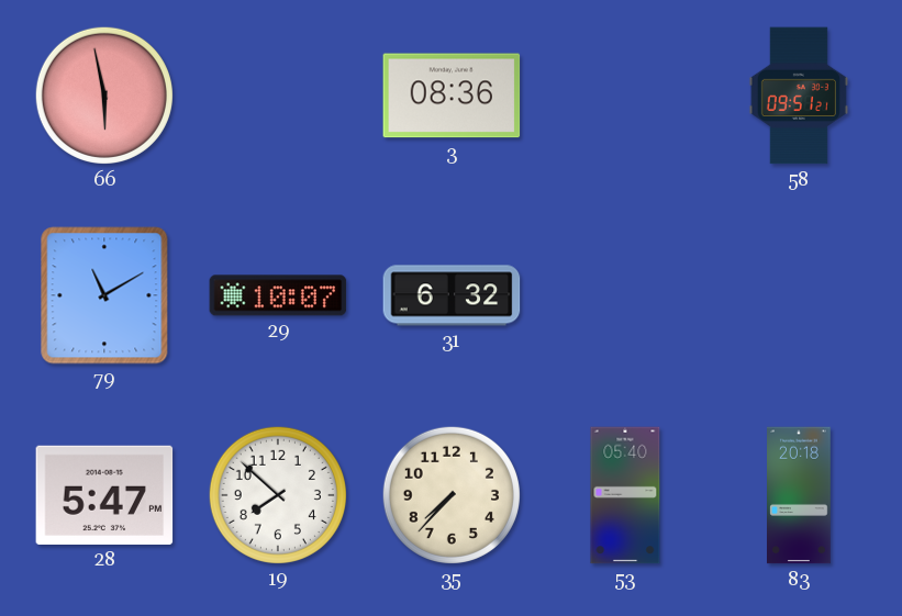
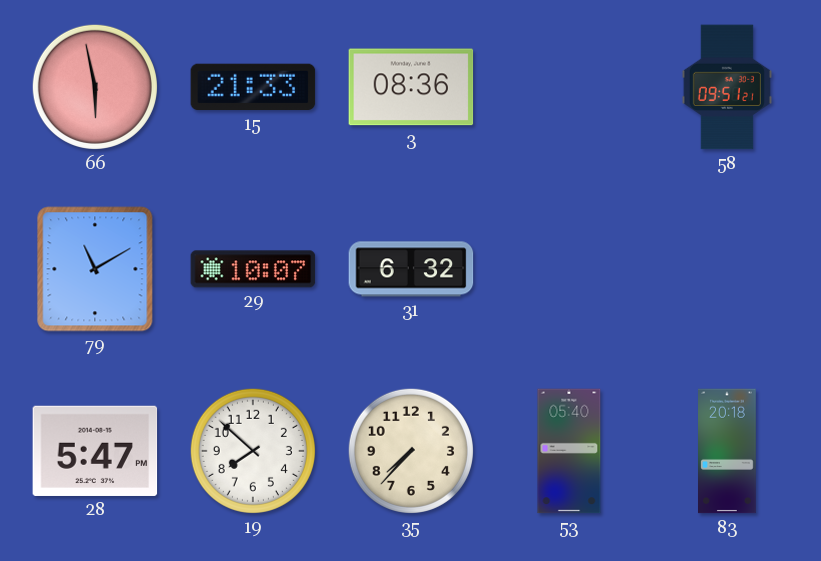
15: none -> 21:33
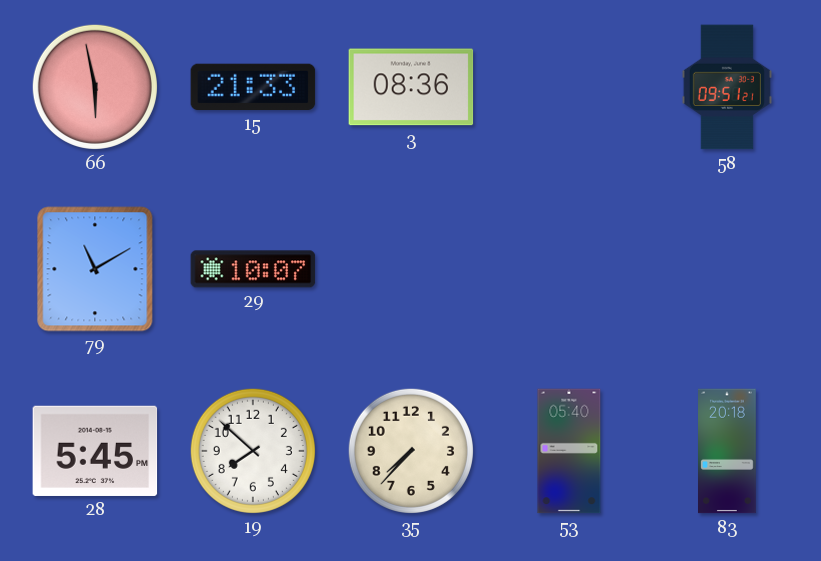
31: 6:32 -> none
28: 5:47 -> 5:45
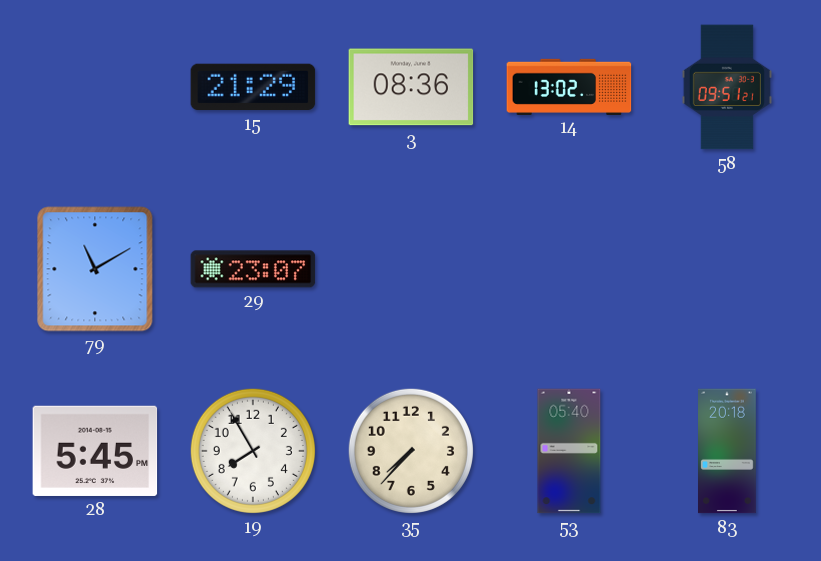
66: 5:58 -> none
15: 21:33 -> 21:29
14: none -> 13:02
29: 10:07 -> 23:07
19: 7:52 -> 7:55
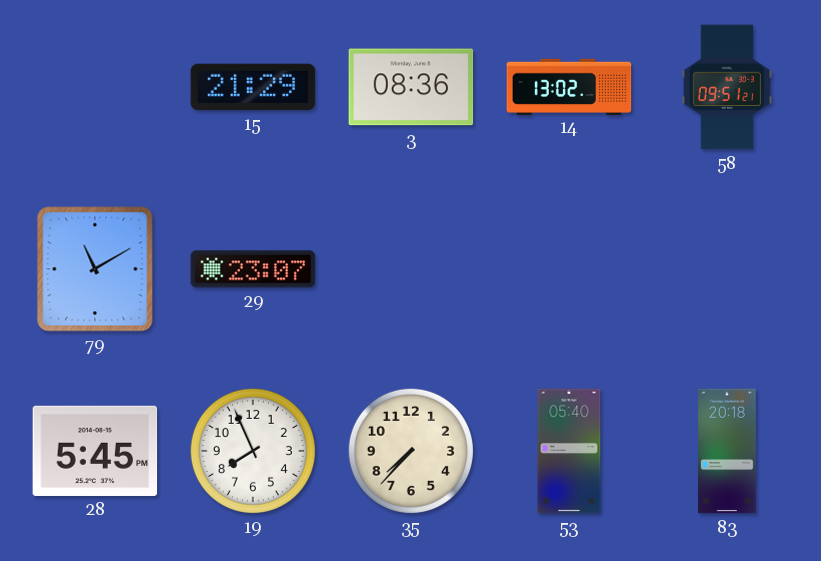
19: 7:55 -> 7:56
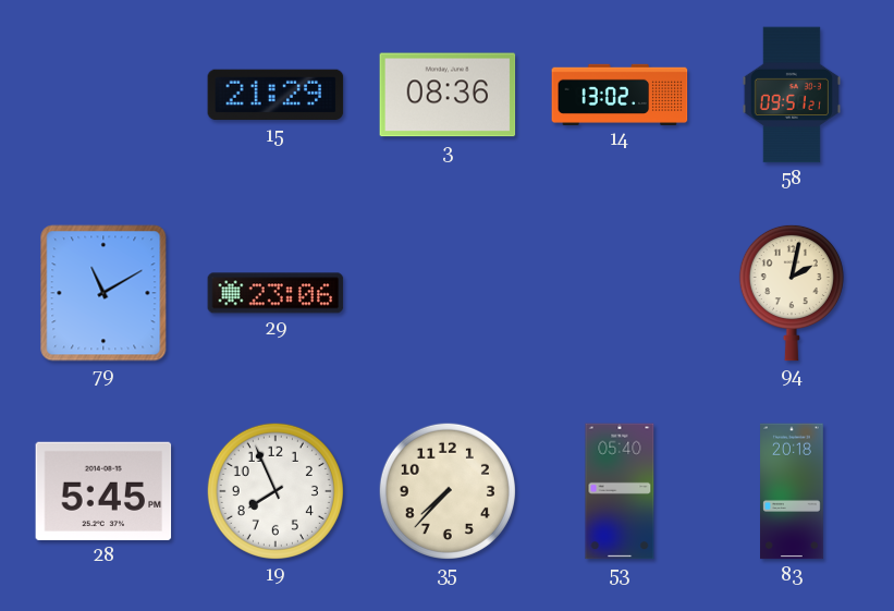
29: 23:07 -> 23:06
94: none -> 2:02
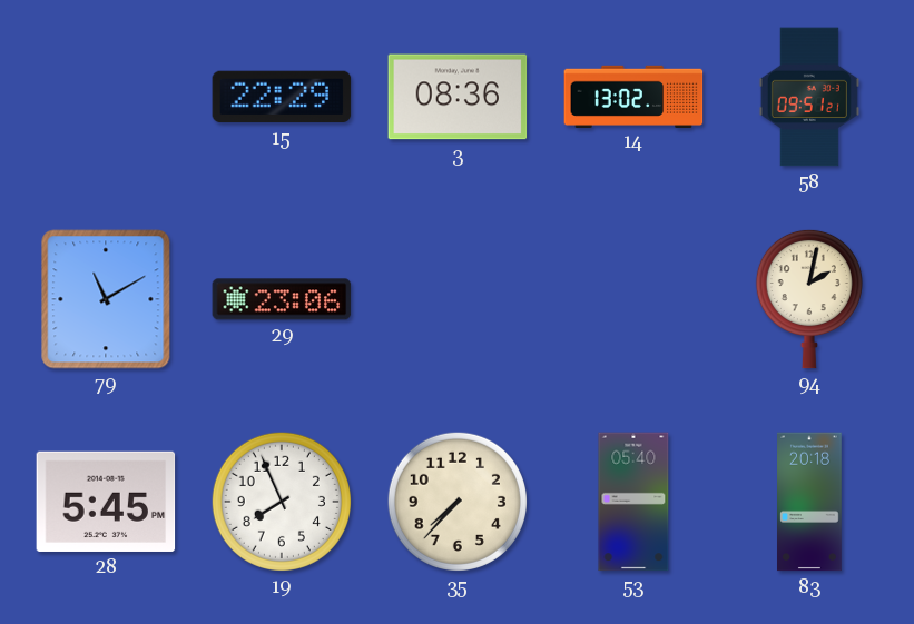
15: 21:29 -> 22:29
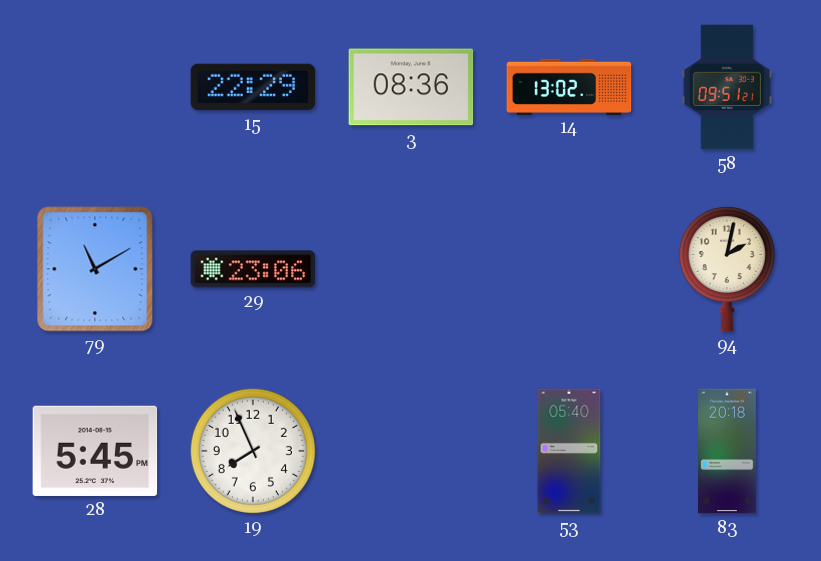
35: 7:37 -> none
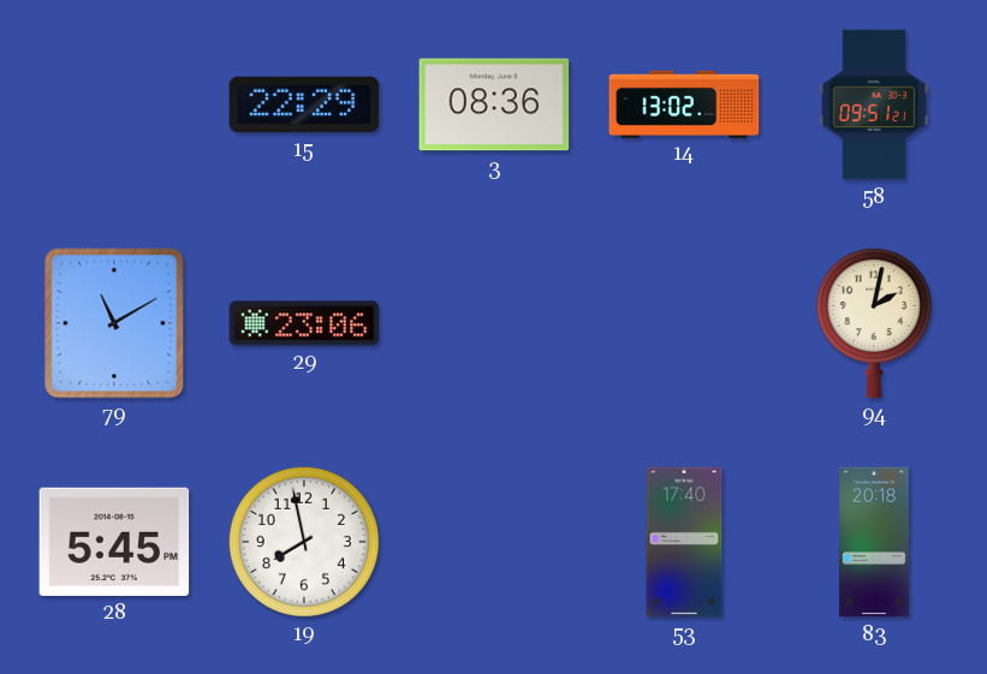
19: 7:56 -> 7:58
53: 05:40 -> 17:40
